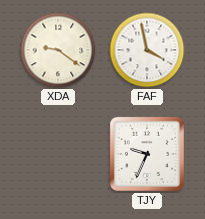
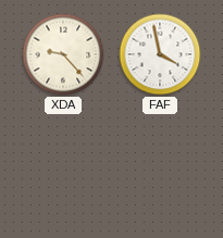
XDA: 9:21 -> 9:23
TJY: 9:34 -> none
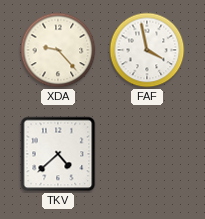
TKV: none -> 4:38
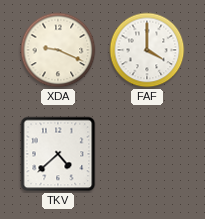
XDA: 9:23 -> 9:19
FAF: 3:58 -> 4:00
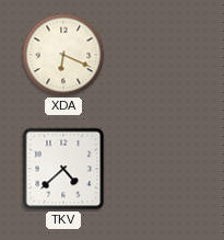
XDA: 9:19 -> 6:19
FAF: 4:00 -> none
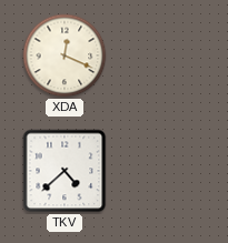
XDA: 6:19 -> 12:19
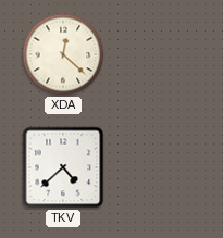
XDA: 12:19 -> 12:22
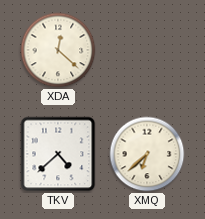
XMQ: none -> 6:38
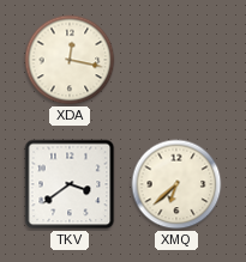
XDA: 12:22 -> 12:17
TKV: 4:38 -> 3:39
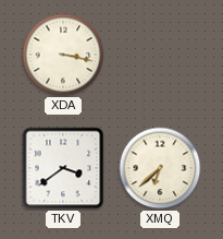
XDA: 12:17 -> 3:17
